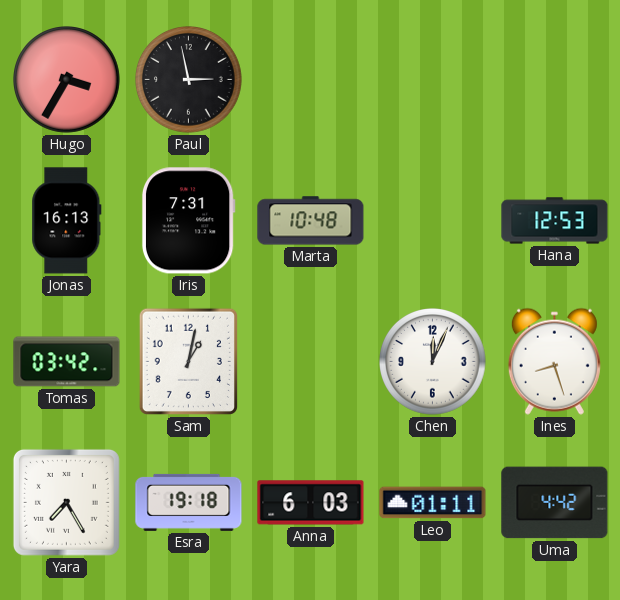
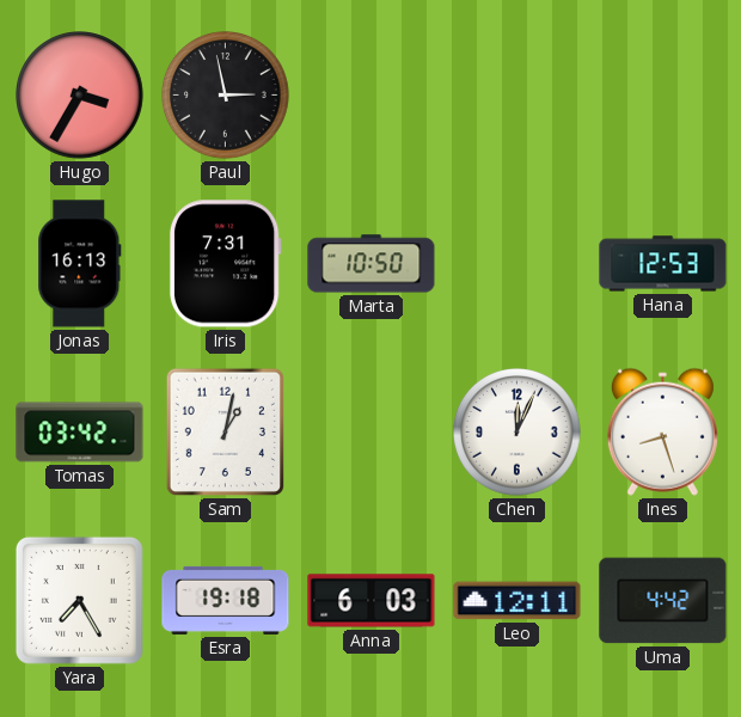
Marta: 10:48 -> 10:50
Leo: 01:11 -> 12:11
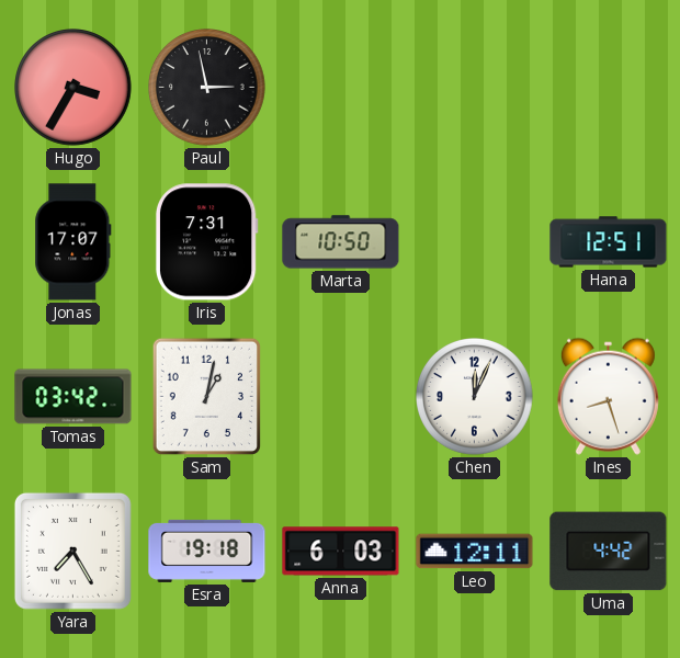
Jonas: 16:13 -> 17:07
Hana: 12:53 -> 12:51
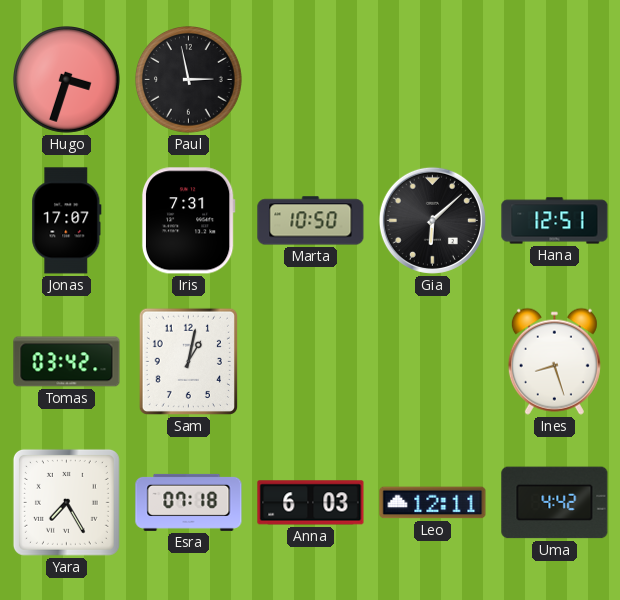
Hugo: 3:35 -> 3:33
Gia: none -> 6:08
Chen: 12:04 -> none
Esra: 19:18 -> 07:18
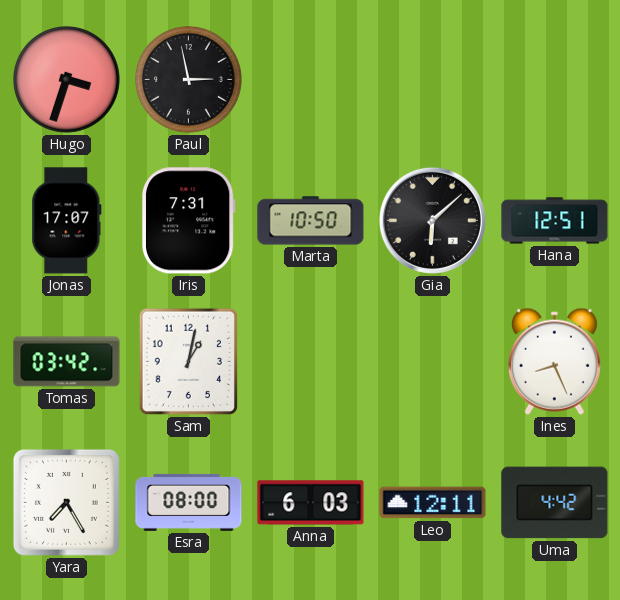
Ines: 8:27 -> 8:26
Esra: 07:18 -> 08:00
